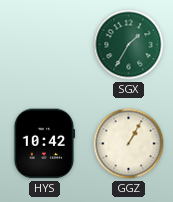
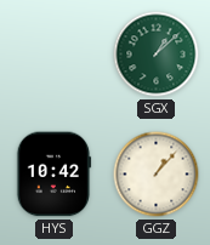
SGX: 1:35 -> 1:08
GGZ: 1:05 -> 1:07
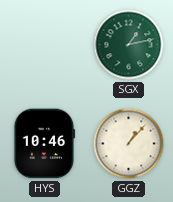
SGX: 1:08 -> 1:13
HYS: 10:42 -> 10:46
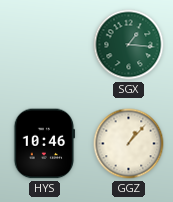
SGX: 1:13 -> 1:16
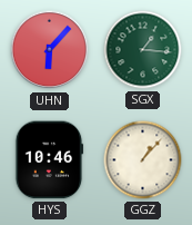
UHN: none -> 6:07
